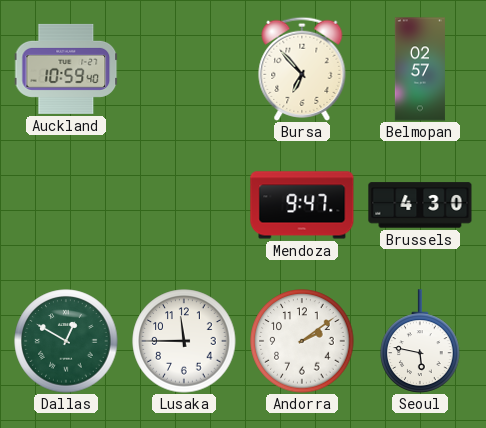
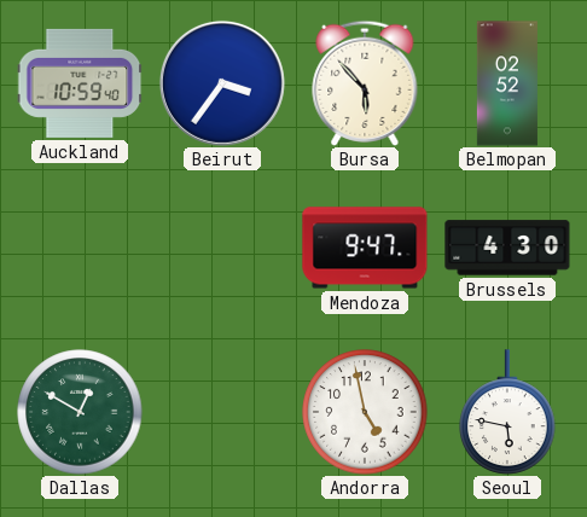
Beirut: none -> 3:36
Bursa: 6:53 -> 5:53
Belmopan: 02:57 -> 02:52
Lusaka: 11:45 -> none
Andorra: 2:09 -> 4:58
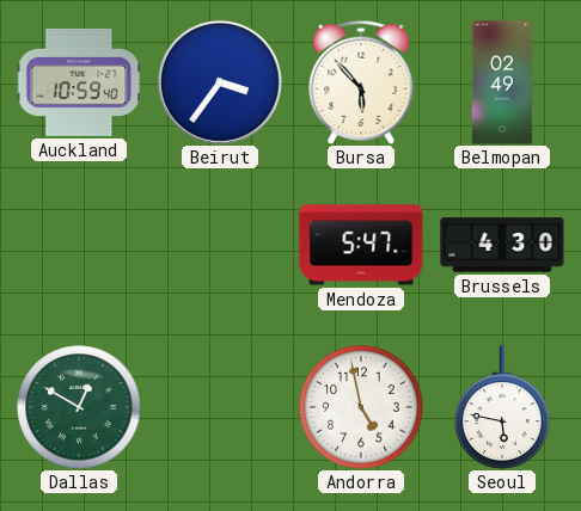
Belmopan: 02:52 -> 02:49
Mendoza: 9:47 -> 5:47
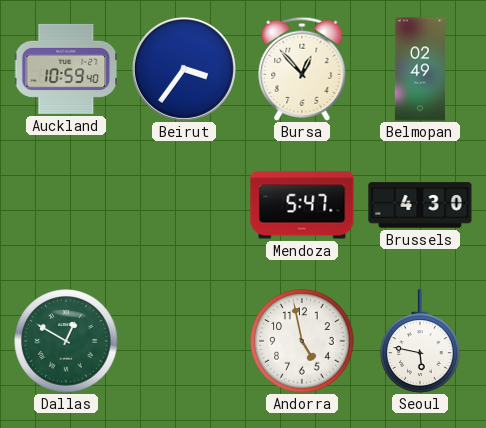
Bursa: 5:53 -> 12:53
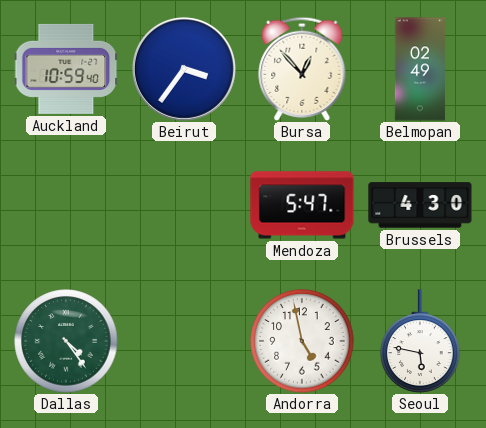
Dallas: 12:50 -> 4:24
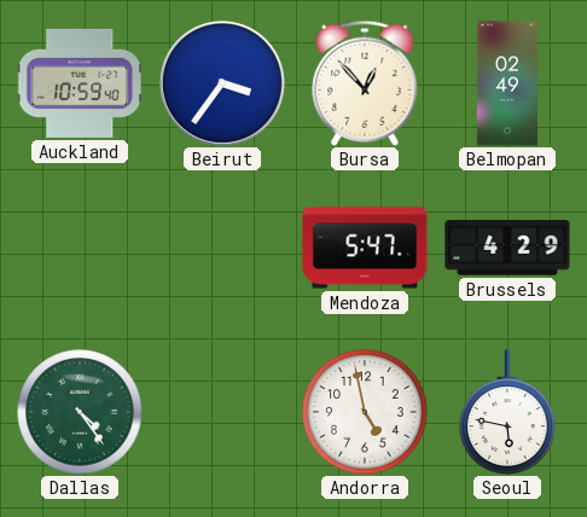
Brussels: 4:30 -> 4:29
